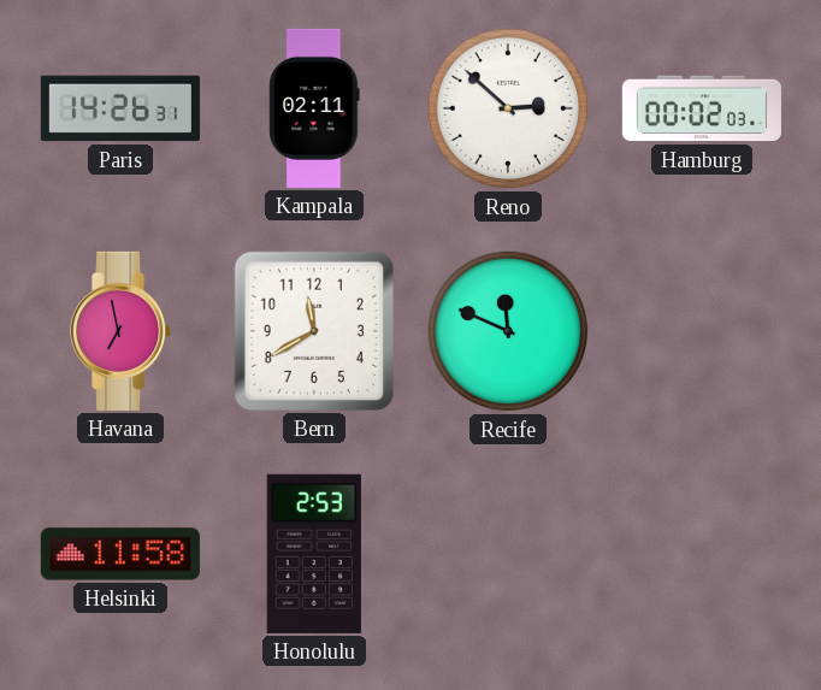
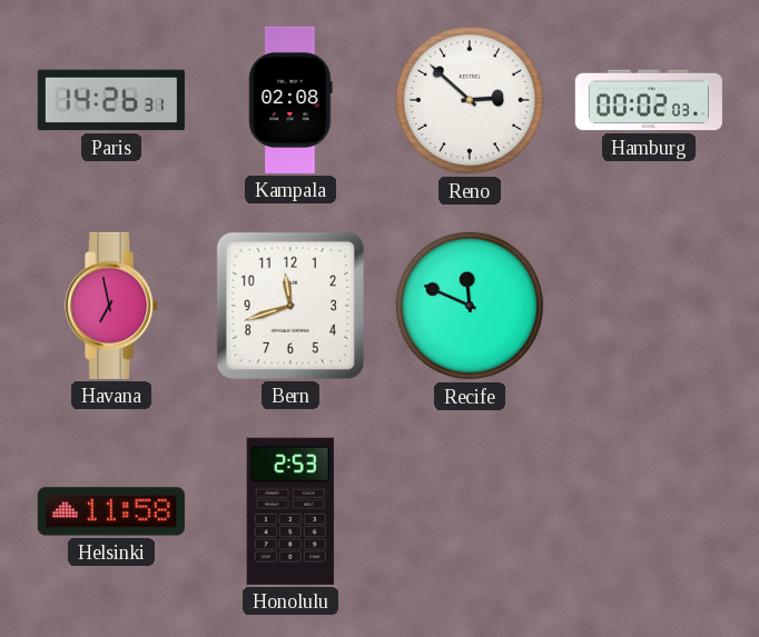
Kampala: 02:11 -> 02:08
Bern: 11:40 -> 11:42
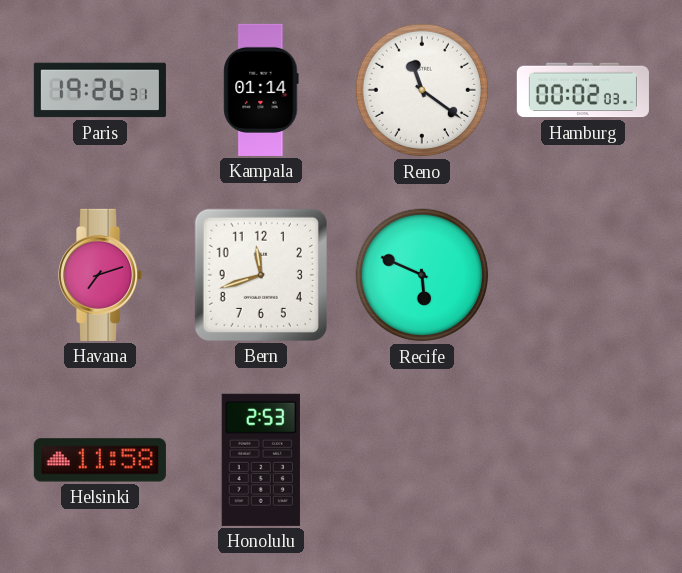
Paris: 14:26 -> 19:26
Kampala: 02:08 -> 01:14
Reno: 2:52 -> 11:21
Havana: 6:58 -> 7:12
Recife: 11:49 -> 5:49
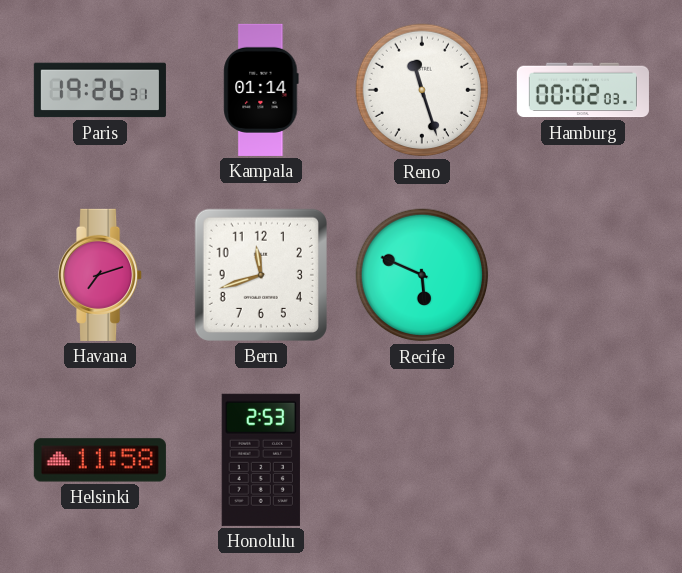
Reno: 11:21 -> 11:27
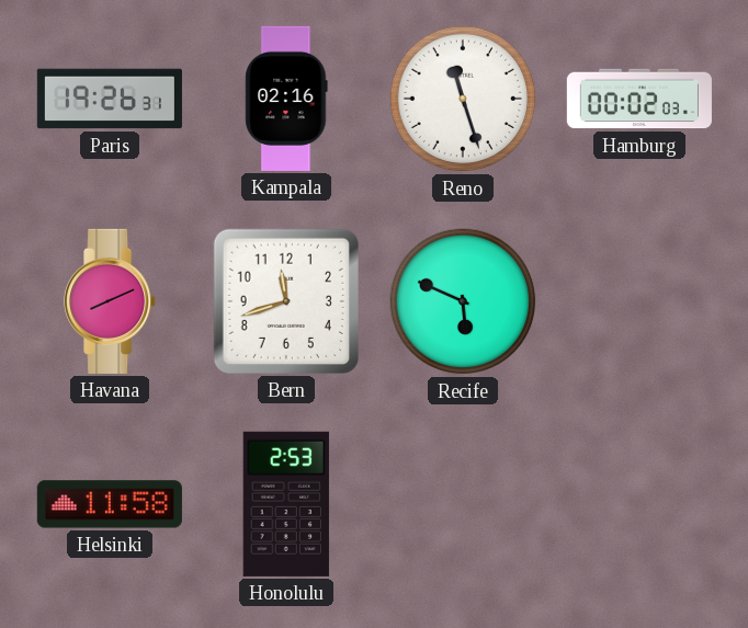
Kampala: 01:14 -> 02:16
Havana: 7:12 -> 8:11
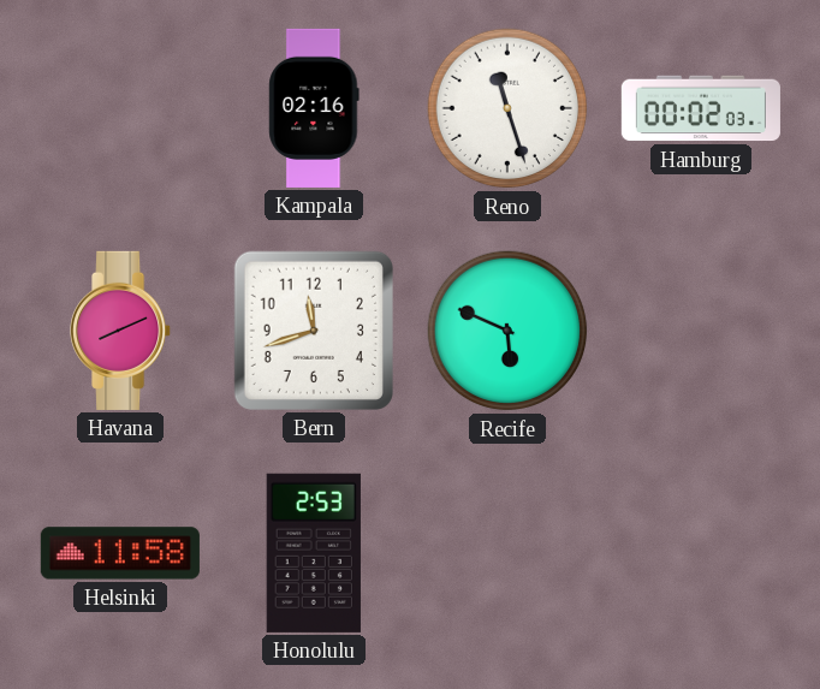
Paris: 19:26 -> none
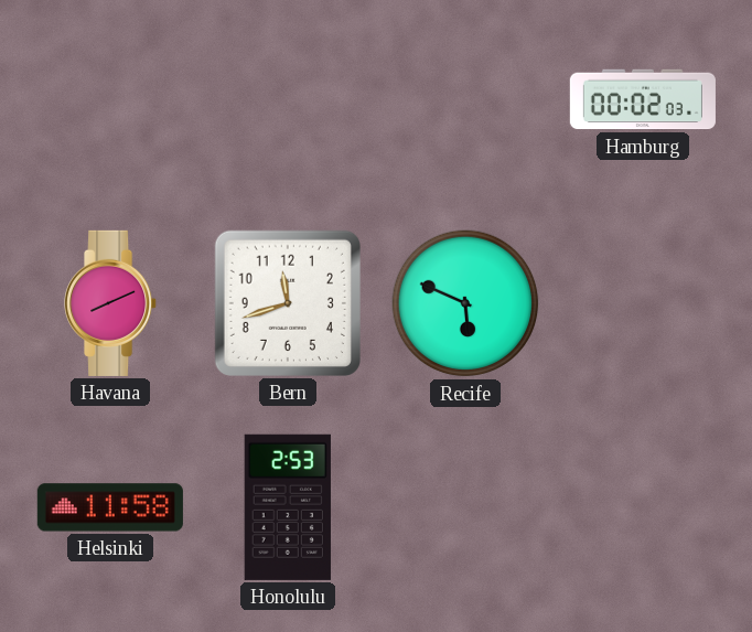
Kampala: 02:16 -> none
Reno: 11:27 -> none
